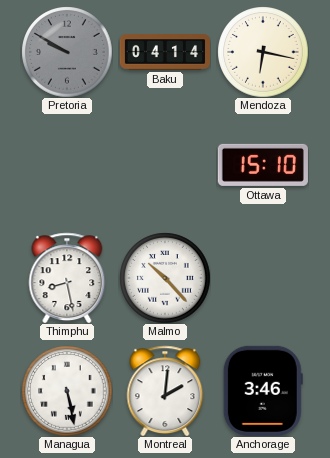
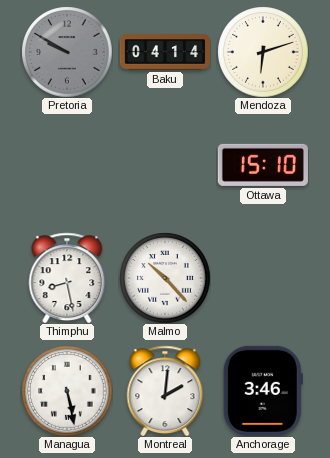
Mendoza: 6:17 -> 6:12
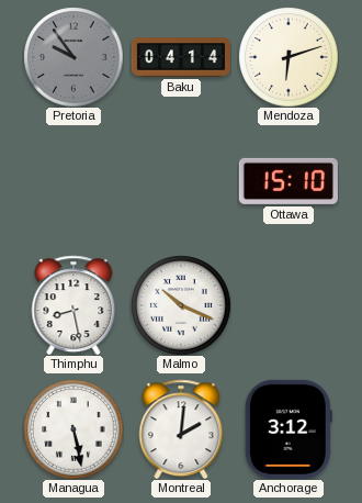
Pretoria: 9:50 -> 9:54
Malmo: 10:23 -> 10:19
Anchorage: 3:46 -> 3:12
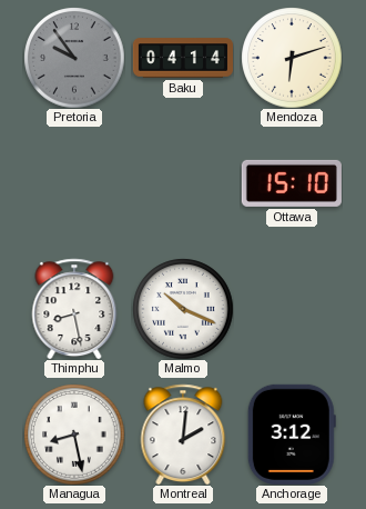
Managua: 5:28 -> 8:28
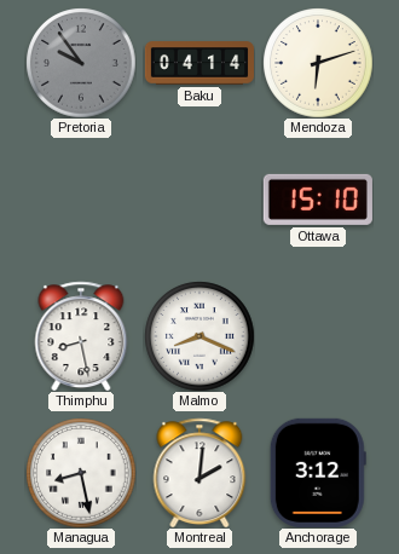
Malmo: 10:19 -> 8:19
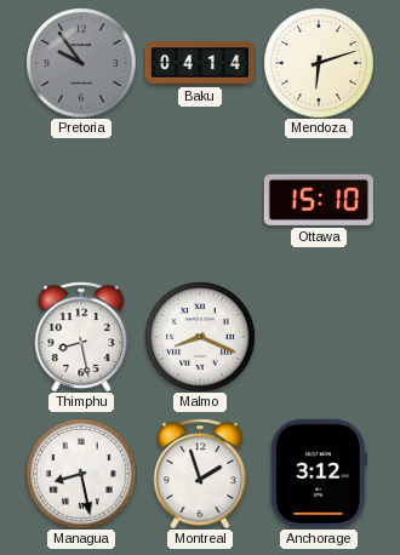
Montreal: 2:01 -> 1:57
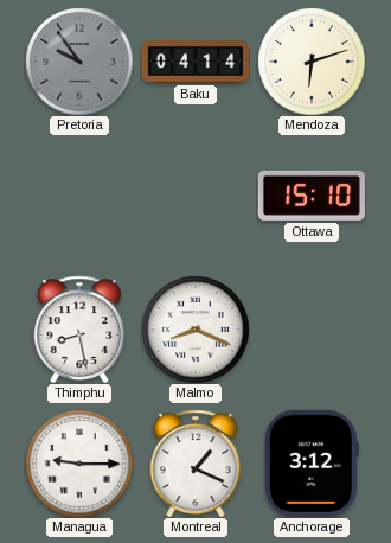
Managua: 8:28 -> 9:15
Montreal: 1:57 -> 1:19
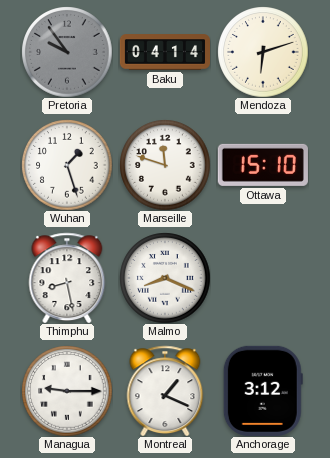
Wuhan: none -> 1:27
Marseille: none -> 11:48
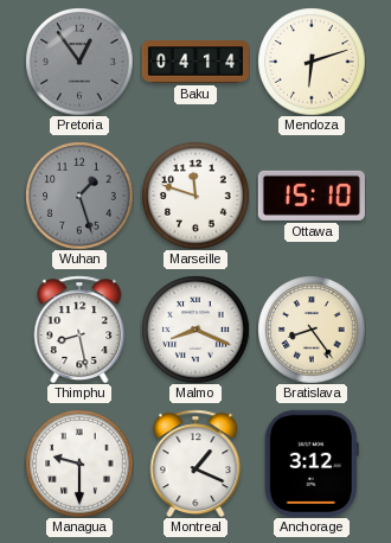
Pretoria: 9:54 -> 12:54
Wuhan dial: white -> grey
Bratislava: none -> 8:24
Managua: 9:15 -> 9:30
